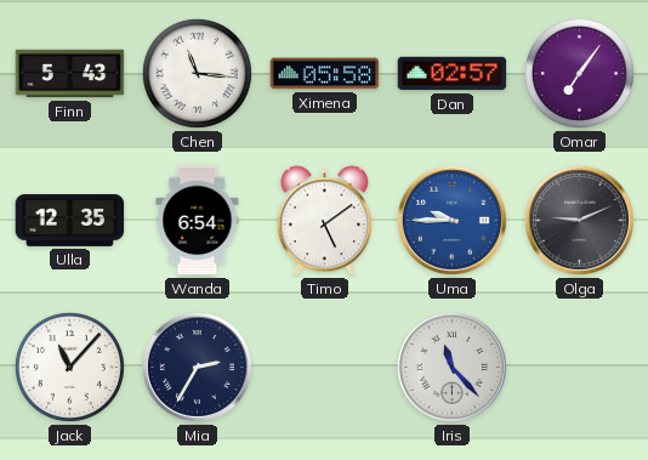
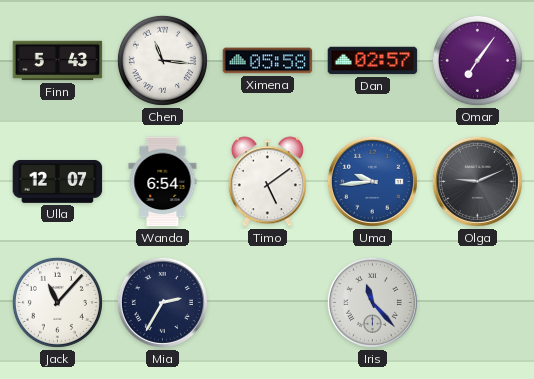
Ulla: 12:35 -> 12:07
Uma: 9:45 -> 9:44
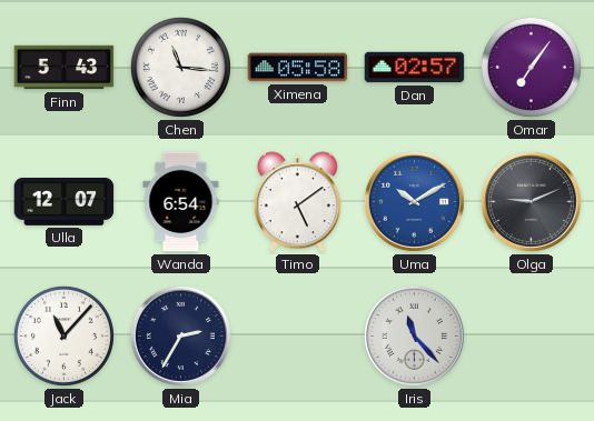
Uma: 9:44 -> 10:10
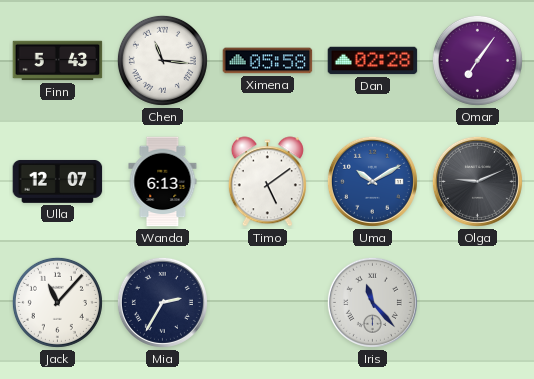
Dan: 02:57 -> 02:28
Wanda: 6:54 -> 6:13
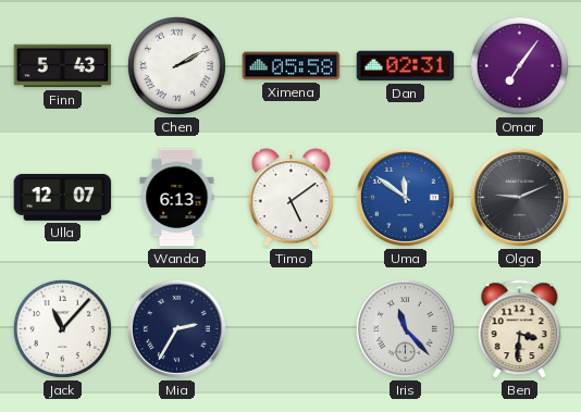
Chen: 11:16 -> 2:10
Dan: 02:28 -> 02:31
Uma: 10:10 -> 11:51
Ben: none -> 3:31
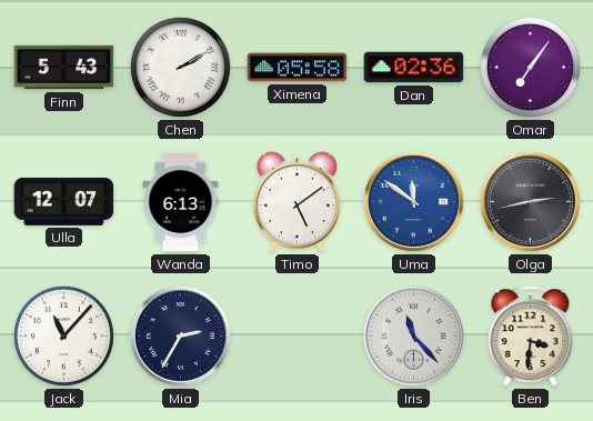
Dan: 02:31 -> 02:36
Olga: 9:11 -> 2:43
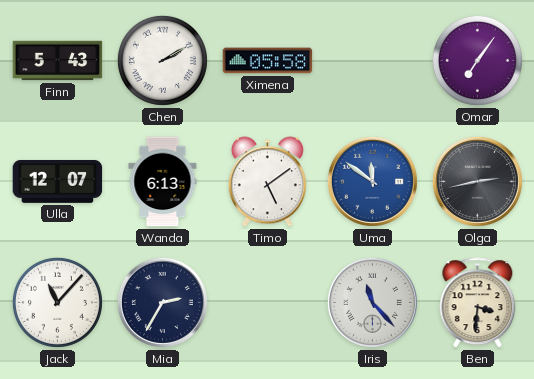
Dan: 02:36 -> none
